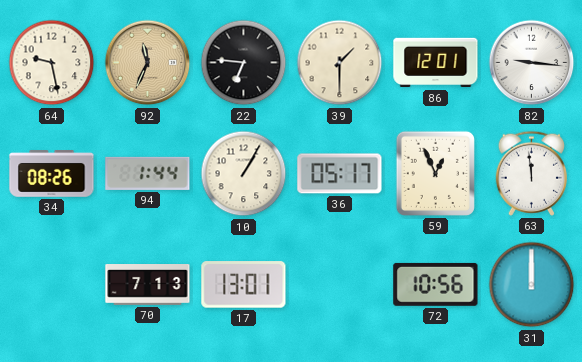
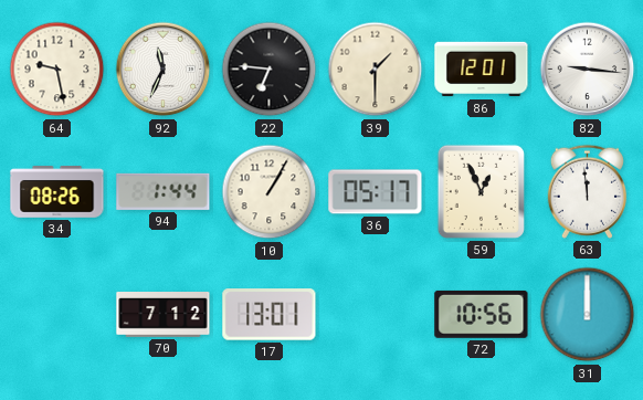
92 dial: champagne -> white
70: 7:13 -> 7:12
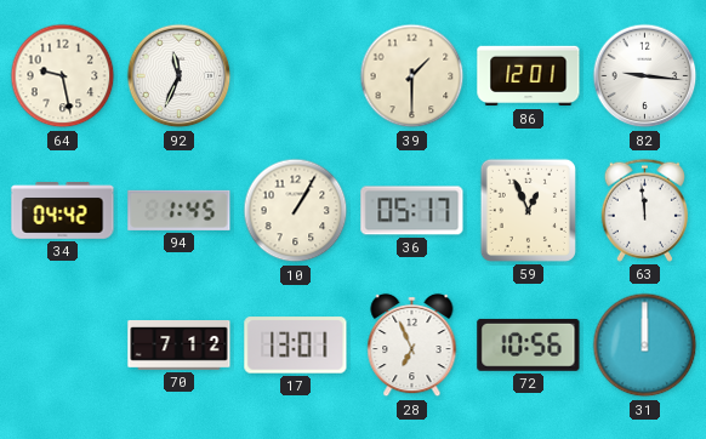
22: 6:46 -> none
34: 08:26 -> 04:42
94: 1:44 -> 1:45
28: none -> 6:56
